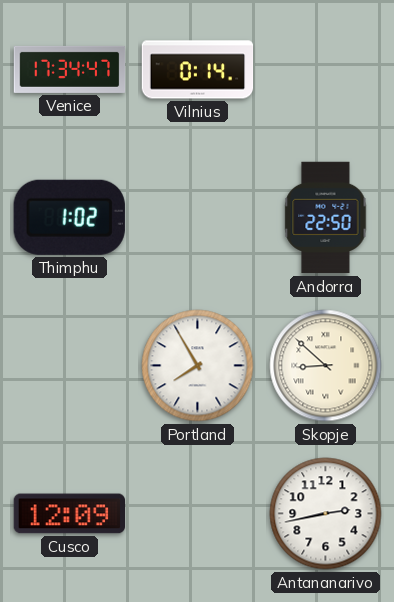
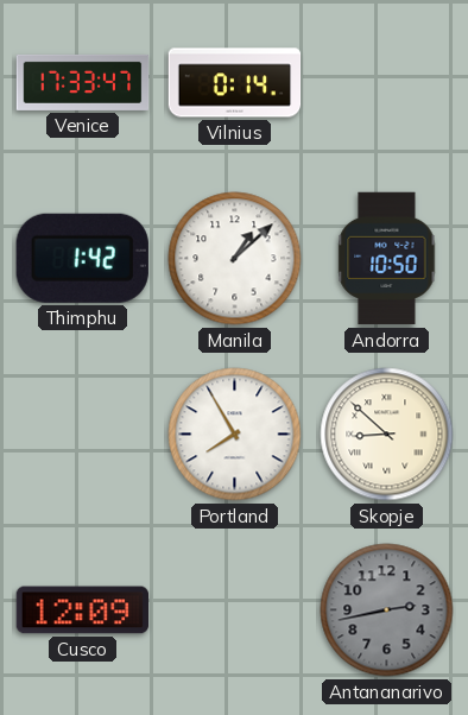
Venice: 17:34 -> 17:33
Thimphu: 1:02 -> 1:42
Manila: none -> 1:08
Andorra: 22:50 -> 10:50
Antananarivo dial: white -> grey
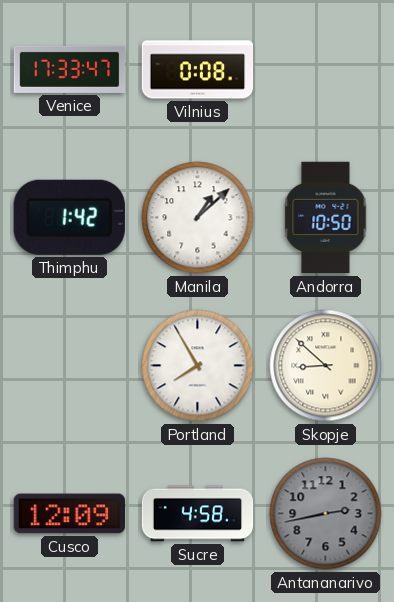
Vilnius: 0:14 -> 0:08
Sucre: none -> 4:58
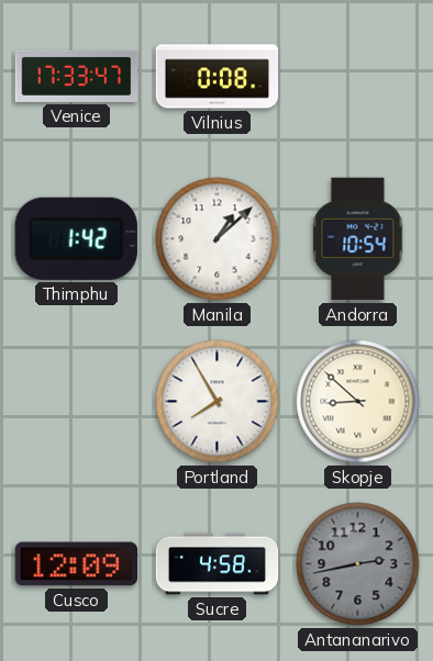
Andorra: 10:50 -> 10:54
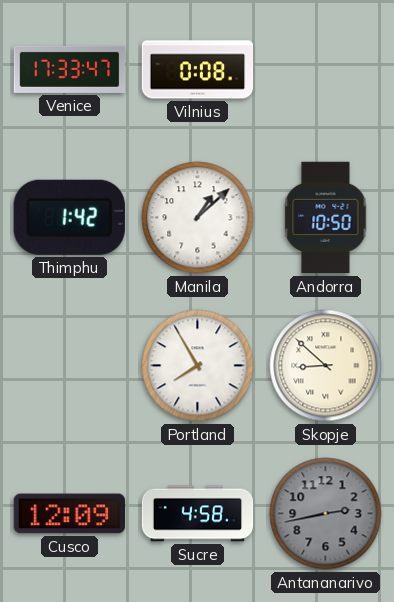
Andorra: 10:54 -> 10:50
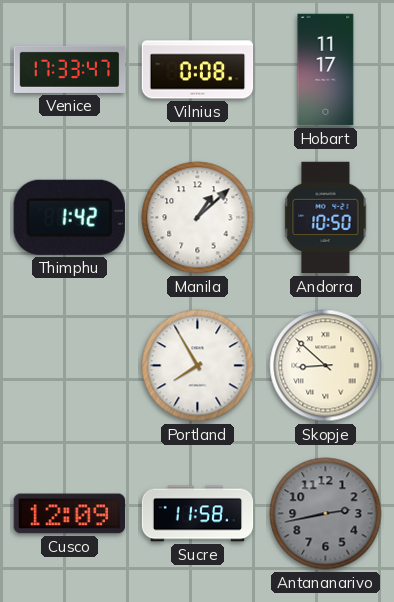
Hobart: none -> 11:17
Sucre: 4:58 -> 11:58
